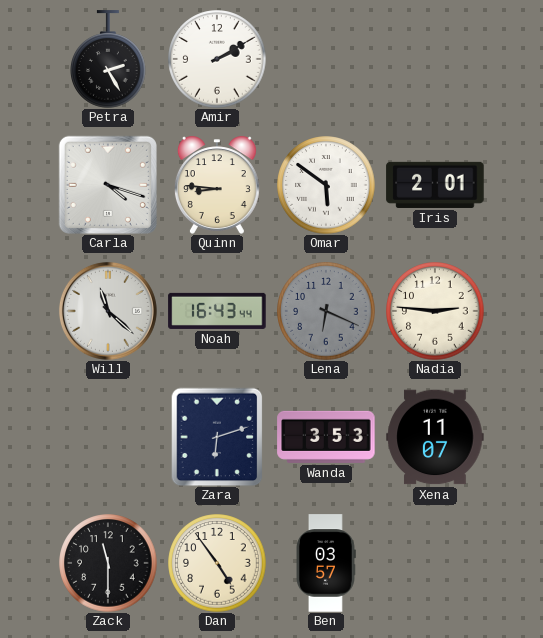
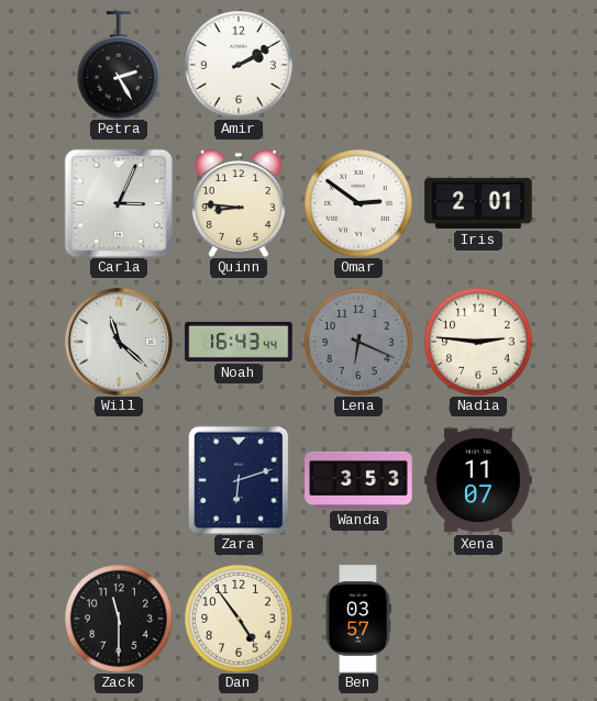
Carla: 4:18 -> 3:04
Omar: 5:51 -> 2:51
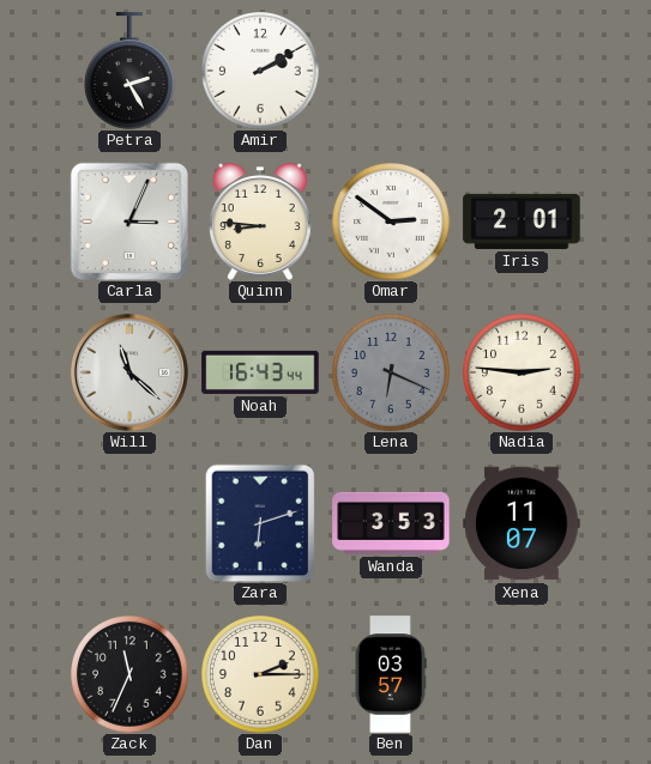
Zack: 11:30 -> 11:34
Dan: 4:54 -> 2:15
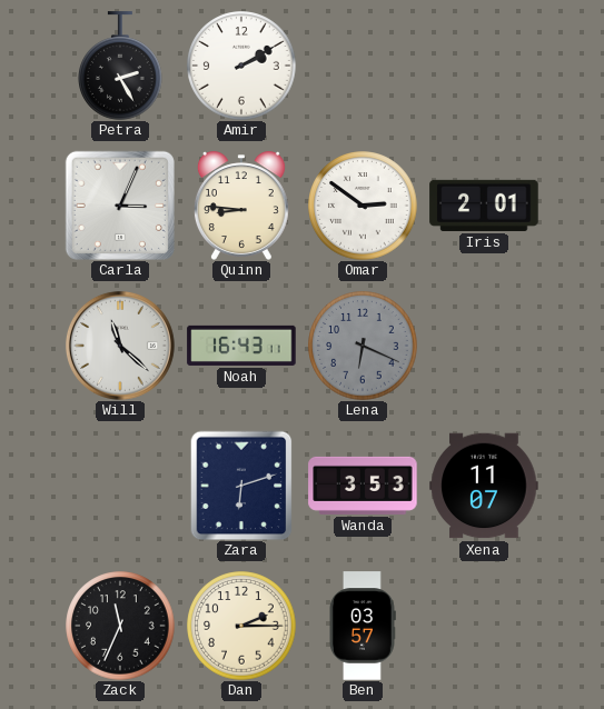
Noah: 16:43:44 -> 16:43:11
Nadia: 2:46 -> none
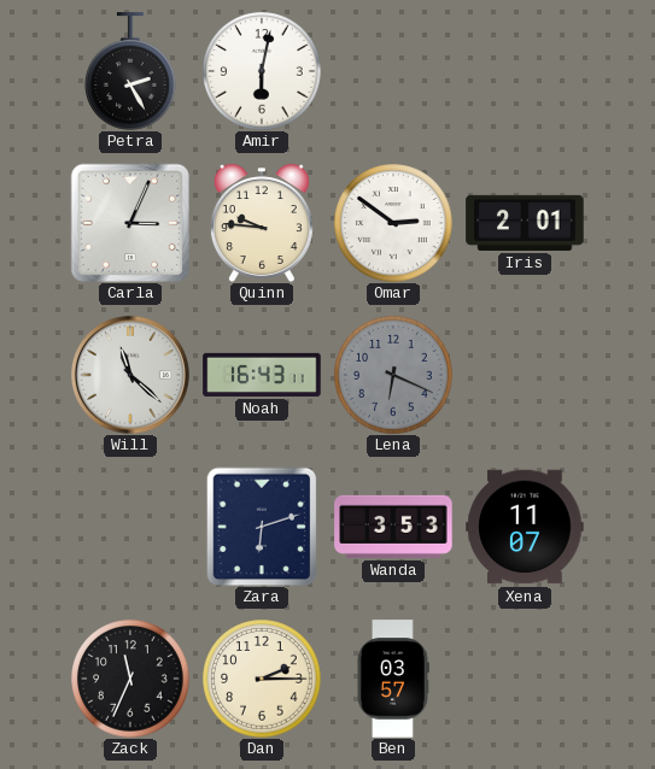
Amir: 2:10 -> 6:02
Quinn: 8:46 -> 9:46
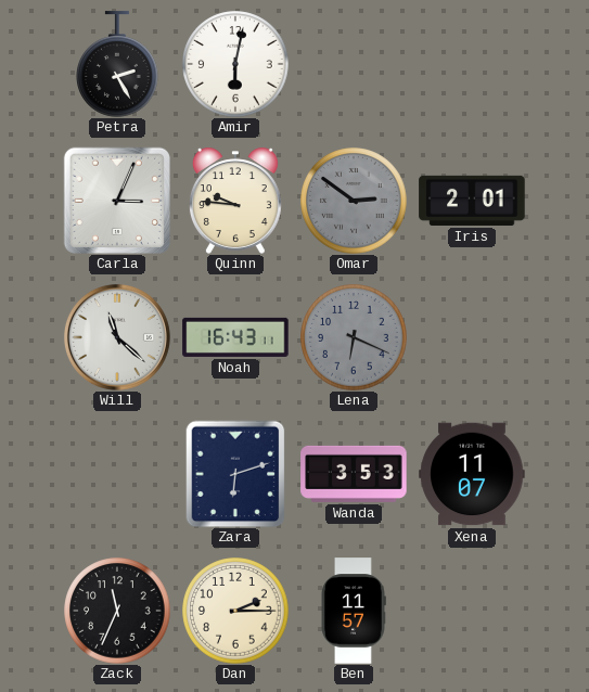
Omar dial: white -> grey
Ben: 03:57 -> 11:57
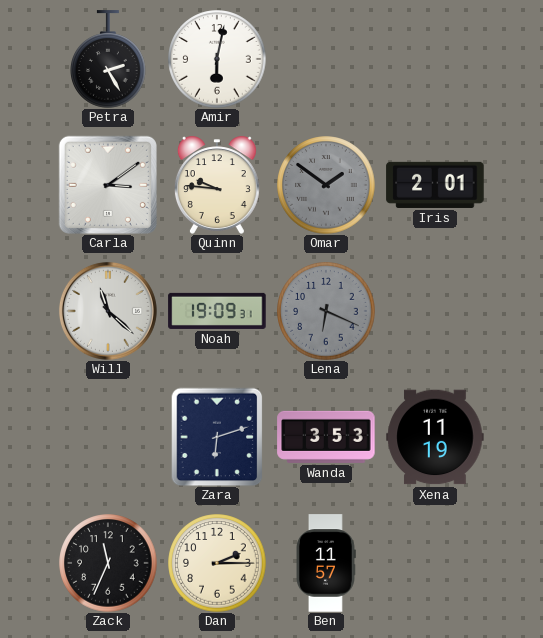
Carla: 3:04 -> 3:09
Omar: 2:51 -> 1:51
Noah: 16:43 -> 19:09
Xena: 11:07 -> 11:19
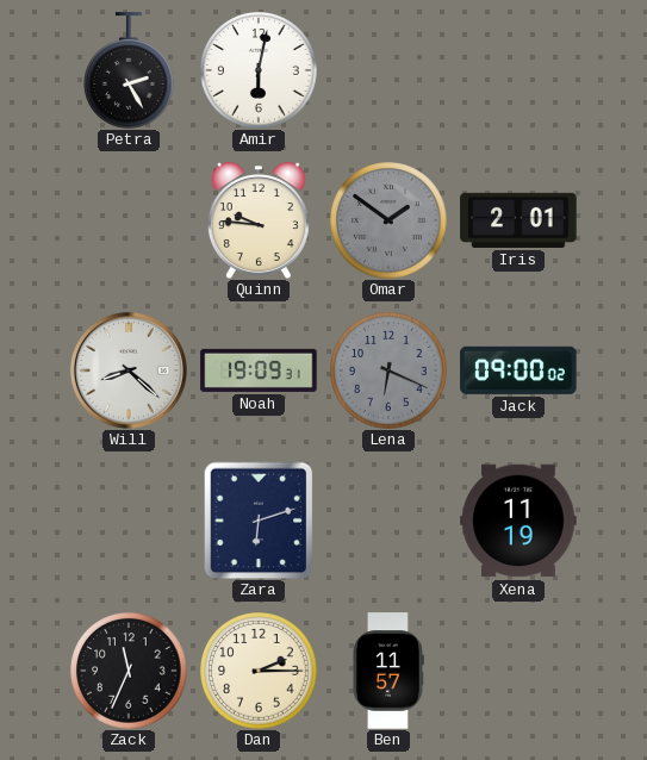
Carla: 3:09 -> none
Will: 11:22 -> 8:22
Jack: none -> 09:00
Wanda: 3:53 -> none
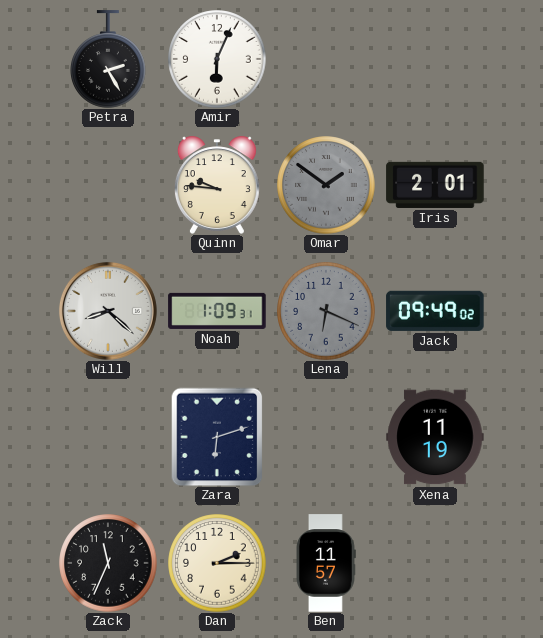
Amir: 6:02 -> 6:04
Noah: 19:09 -> 1:09
Jack: 09:00 -> 09:49
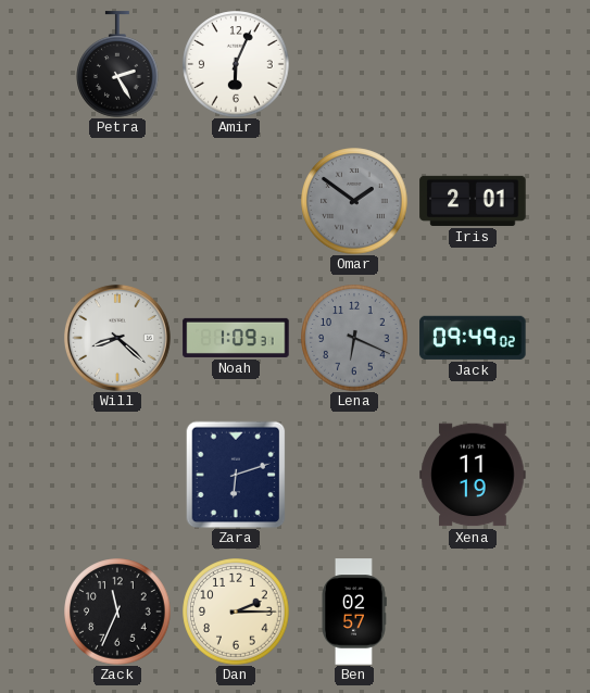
Quinn: 9:46 -> none
Ben: 11:57 -> 02:57
